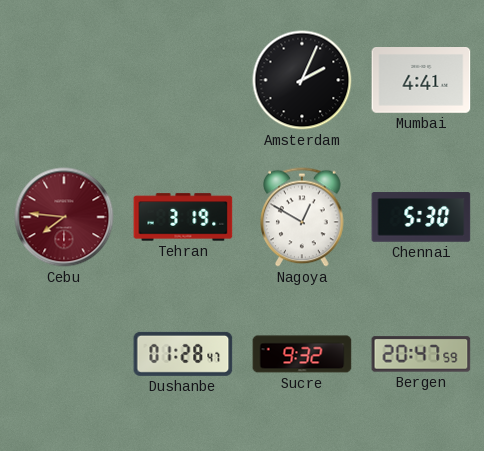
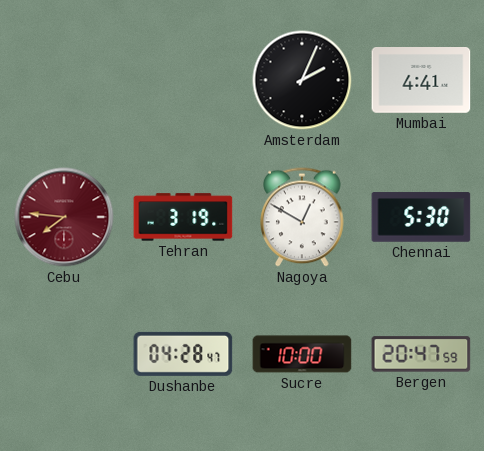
Dushanbe: 01:28 -> 04:28
Sucre: 9:32 -> 10:00
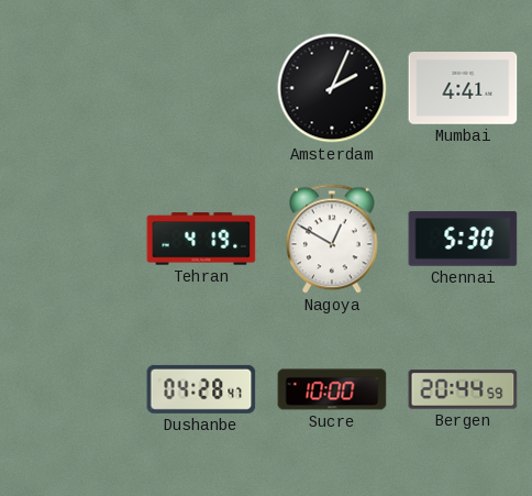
Cebu: 7:46 -> none
Tehran: 3:19 -> 4:19
Bergen: 20:47 -> 20:44
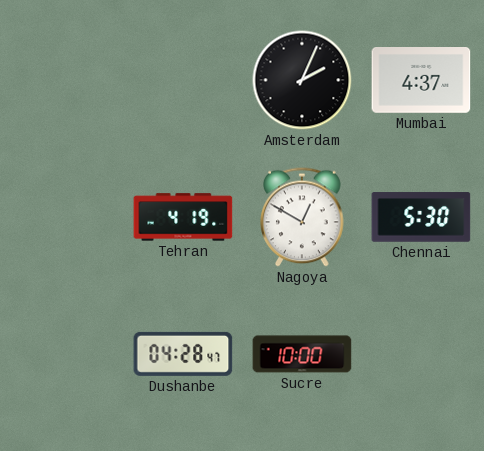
Mumbai: 4:41 -> 4:37
Bergen: 20:44 -> none
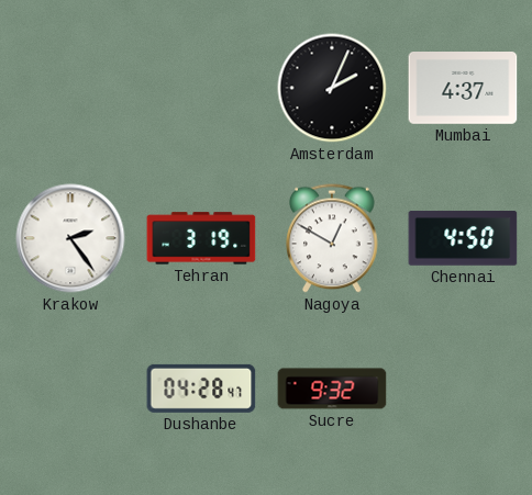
Krakow: none -> 2:24
Tehran: 4:19 -> 3:19
Chennai: 5:30 -> 4:50
Sucre: 10:00 -> 9:32
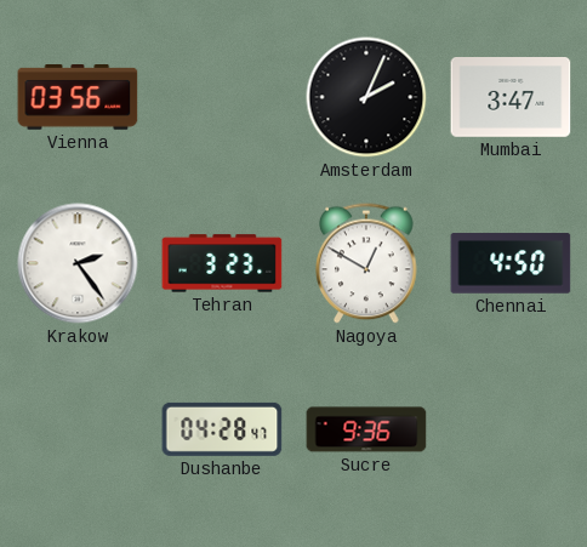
Vienna: none -> 03:56
Mumbai: 4:37 -> 3:47
Tehran: 3:19 -> 3:23
Sucre: 9:32 -> 9:36
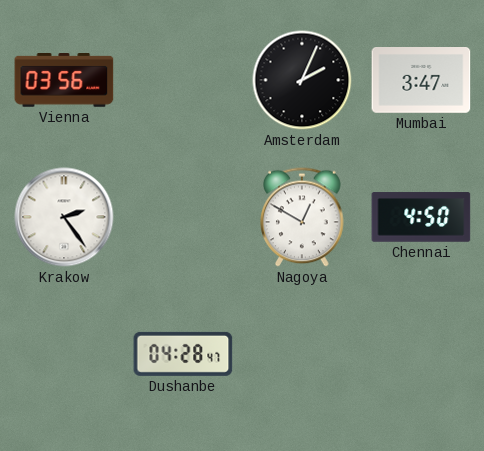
Tehran: 3:23 -> none
Sucre: 9:36 -> none
